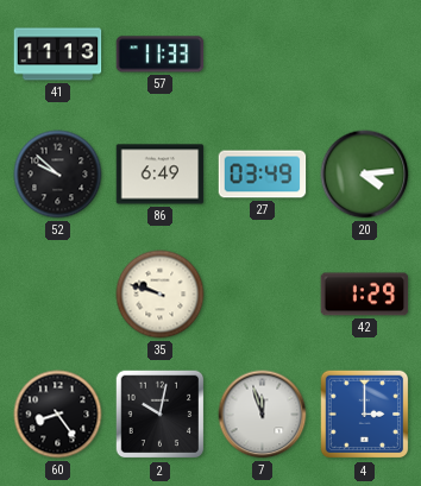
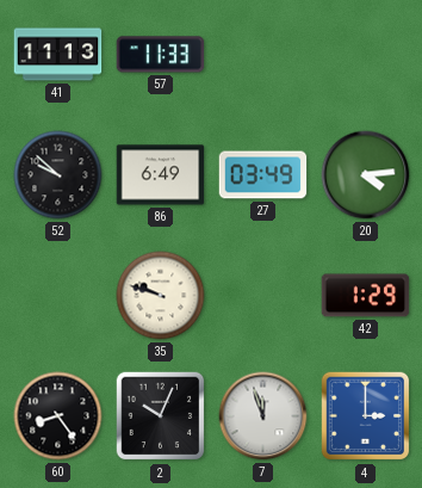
2: 10:02 -> 10:04
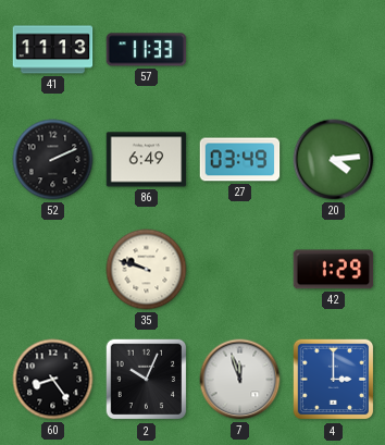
52: 9:52 -> 2:11
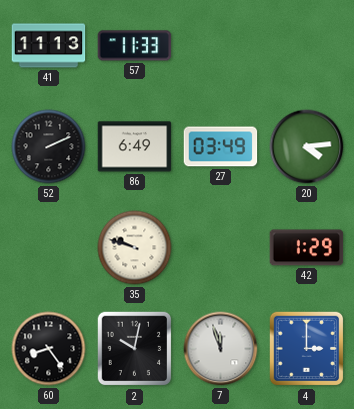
2: 10:04 -> 10:02
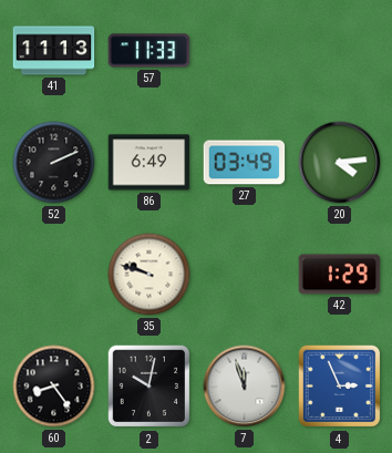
4: 3:00 -> 2:56
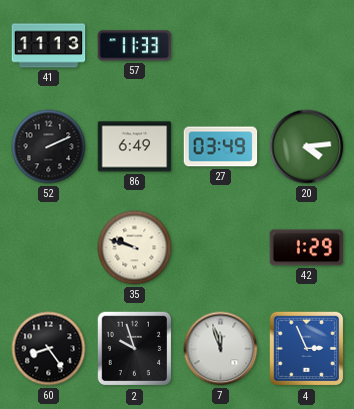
2: 10:02 -> 9:57
